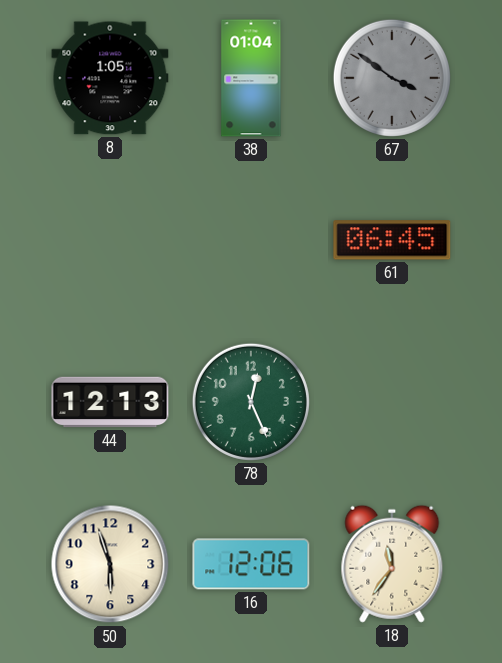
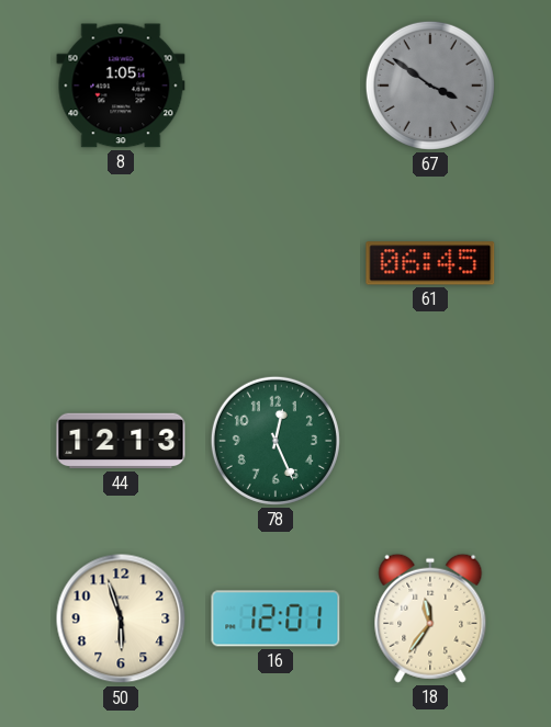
38: 01:04 -> none
16: 12:06 -> 12:01
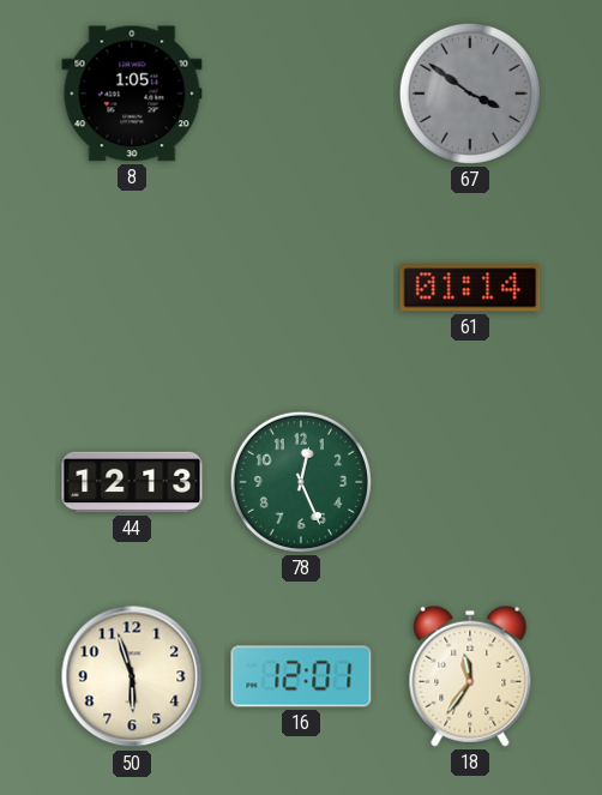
61: 06:45 -> 01:14
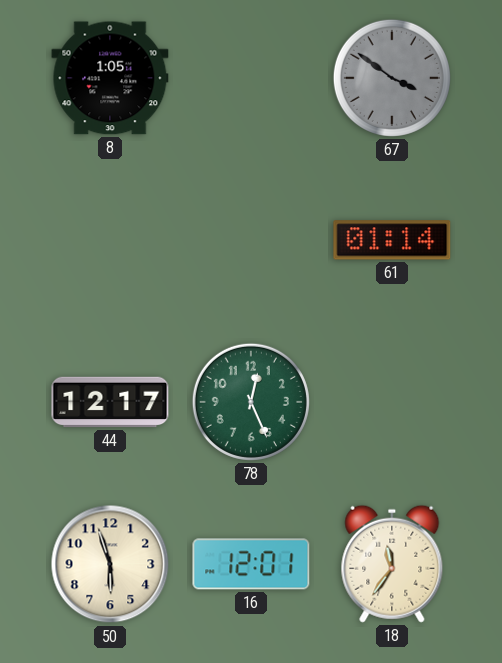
44: 12:13 -> 12:17
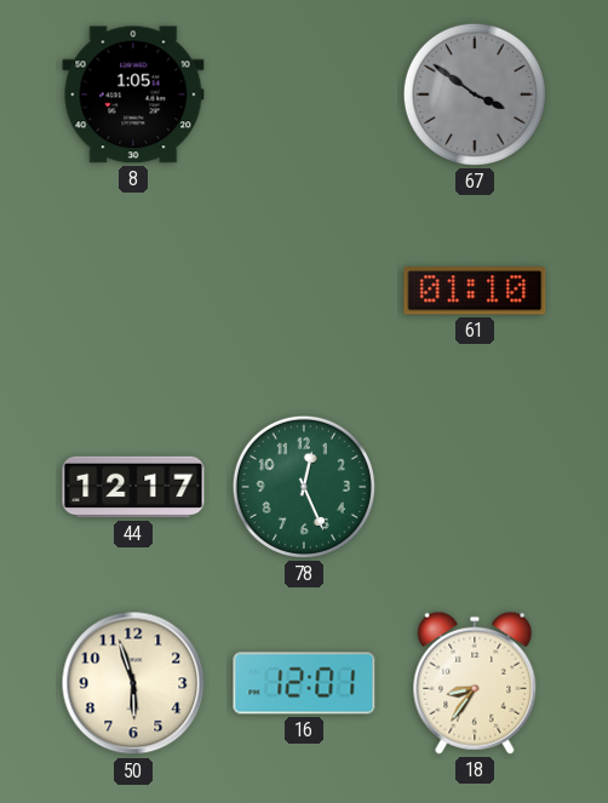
61: 01:14 -> 01:10
18: 11:36 -> 8:36
